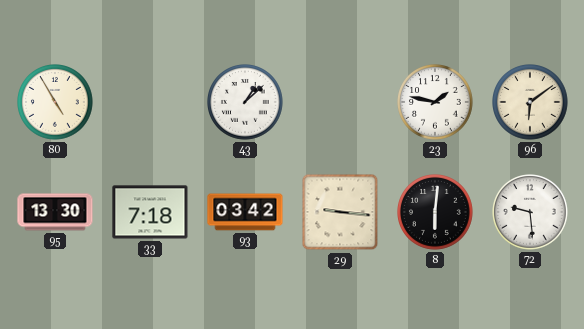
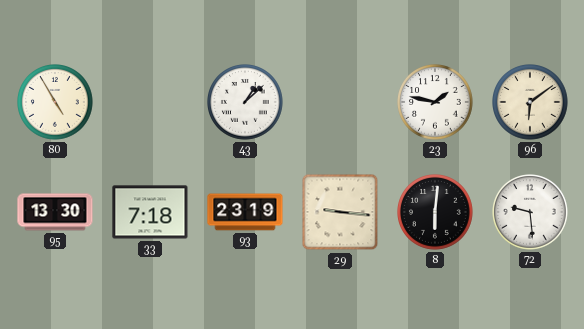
93: 03:42 -> 23:19
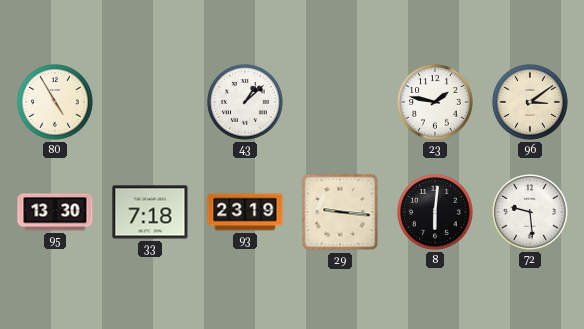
96: 6:09 -> 3:09
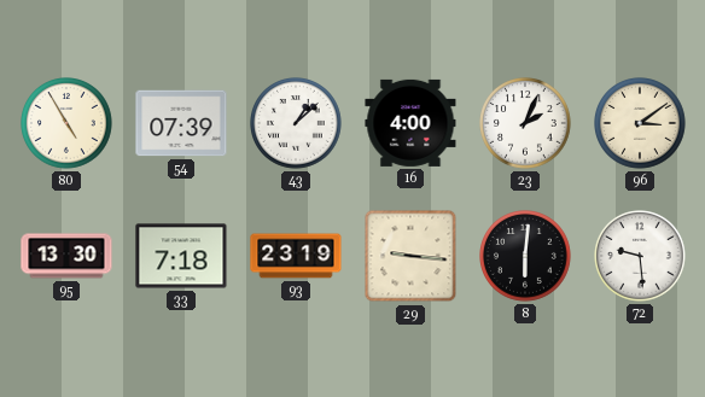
54: none -> 07:39
16: none -> 4:00
23: 1:47 -> 2:04
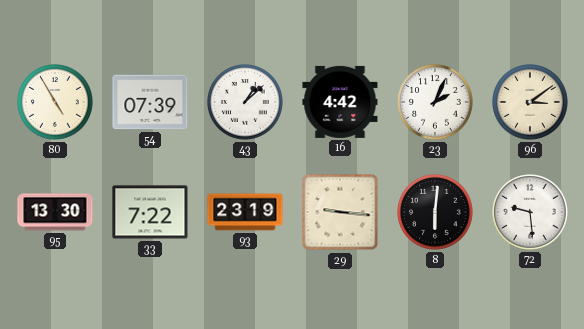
16: 4:00 -> 4:42
33: 7:18 -> 7:22
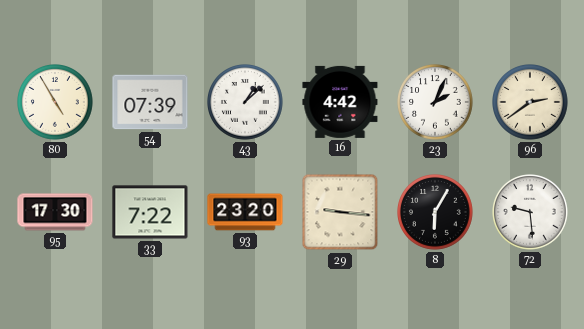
96: 3:09 -> 2:39
95: 13:30 -> 17:30
93: 23:19 -> 23:20
8: 6:01 -> 6:05
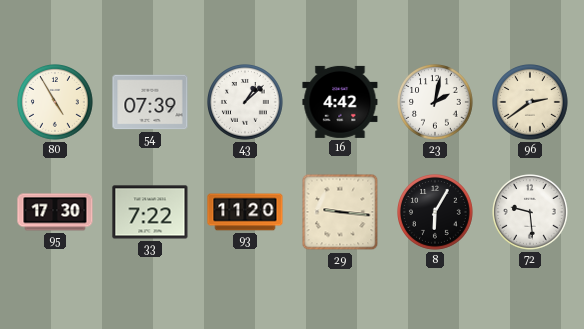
23: 2:04 -> 2:02
93: 23:20 -> 11:20
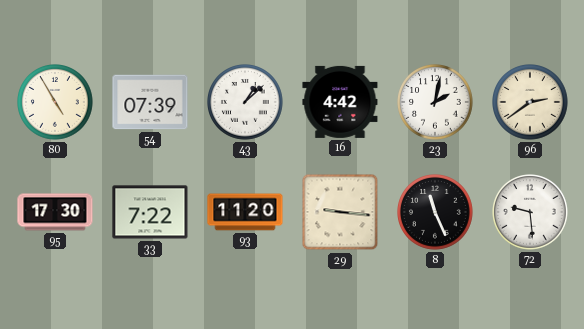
8: 6:05 -> 11:26
